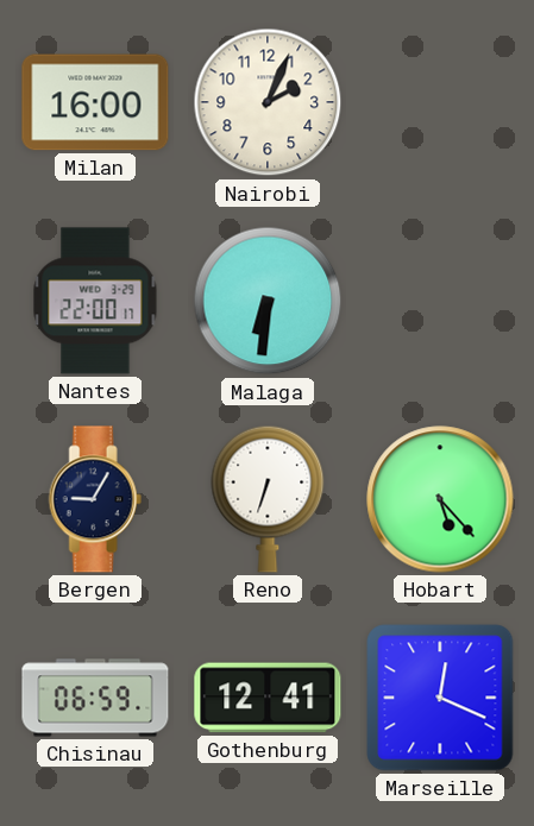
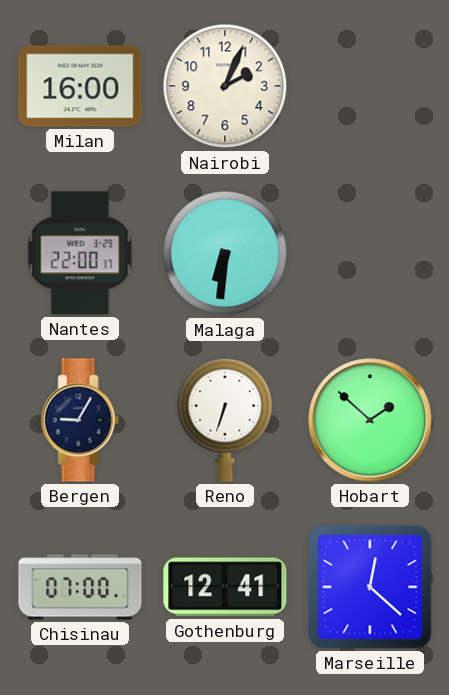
Hobart: 5:23 -> 1:52
Chisinau: 06:59 -> 07:00
Marseille: 12:19 -> 12:22
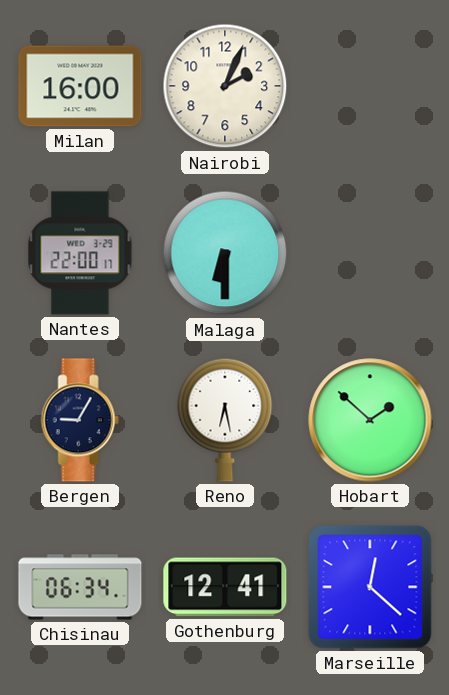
Malaga: 6:31 -> 6:30
Reno: 6:33 -> 6:28
Chisinau: 07:00 -> 06:34
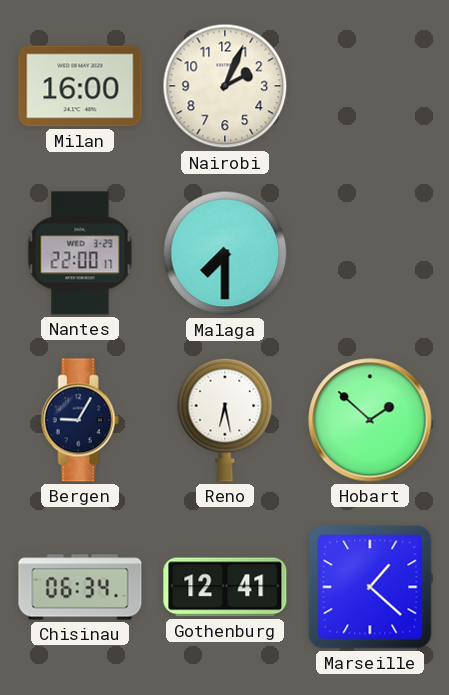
Malaga: 6:30 -> 7:30
Marseille: 12:22 -> 1:22
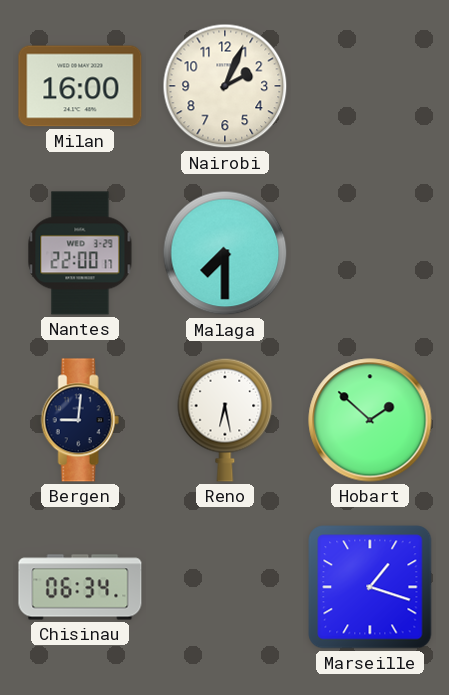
Bergen: 9:05 -> 9:01
Gothenburg: 12:41 -> none
Marseille: 1:22 -> 1:18
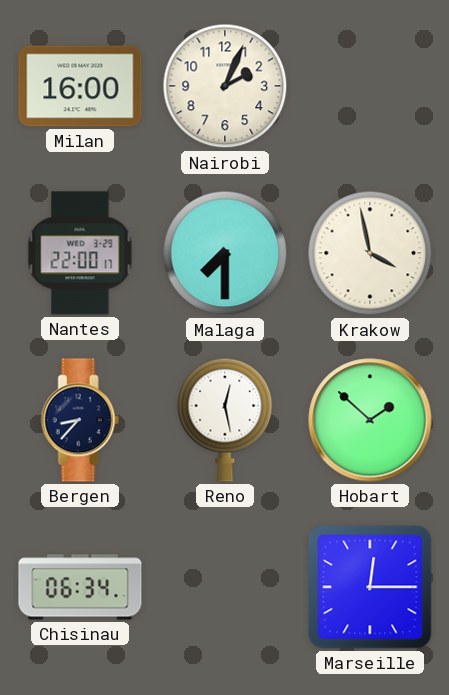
Krakow: none -> 3:58
Bergen: 9:01 -> 8:37
Reno: 6:28 -> 12:28
Marseille: 1:18 -> 12:15
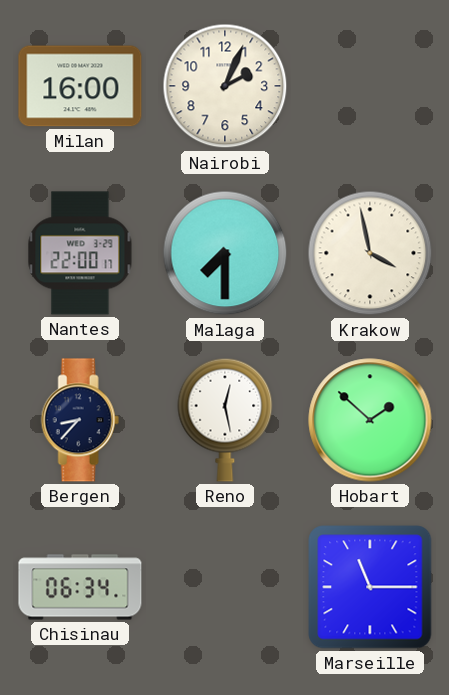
Marseille: 12:15 -> 11:15
